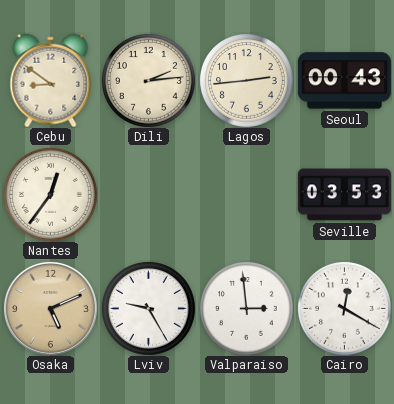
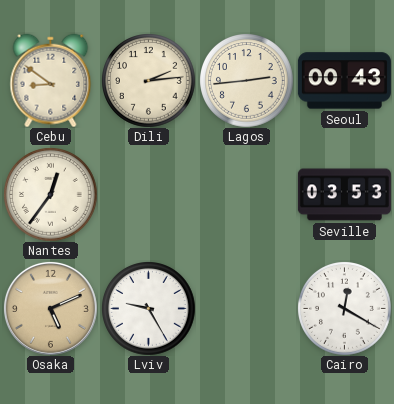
Valparaiso: 2:59 -> none
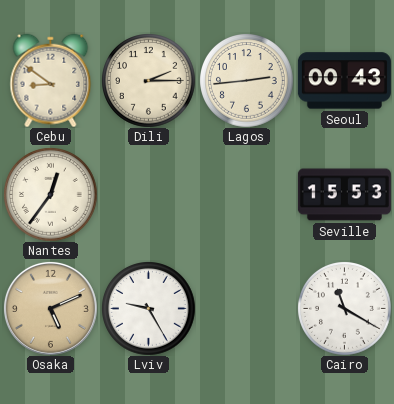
Dili: 2:14 -> 2:15
Seville: 03:53 -> 15:53
Cairo: 12:20 -> 11:20
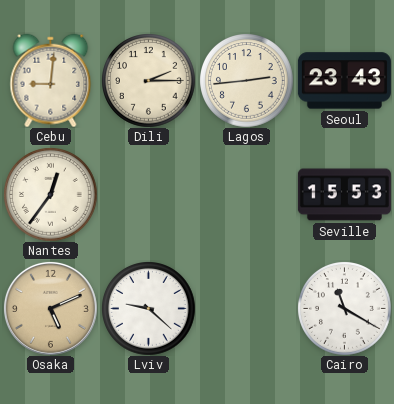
Cebu: 8:51 -> 9:01
Seoul: 00:43 -> 23:43
Lviv: 9:25 -> 9:22
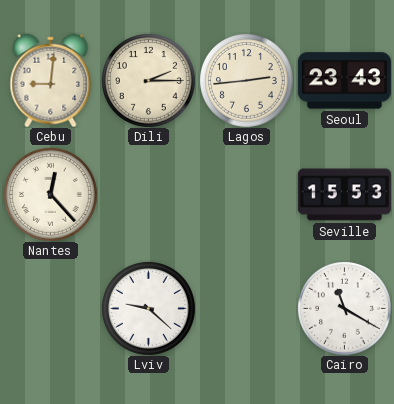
Nantes: 12:36 -> 12:23
Osaka: 5:11 -> none
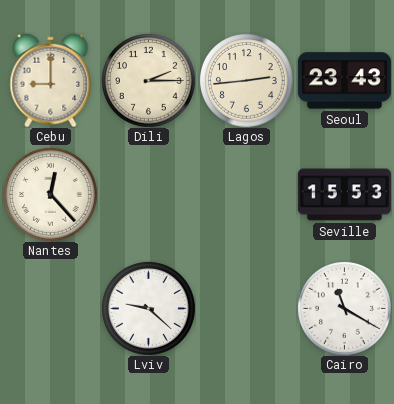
Cebu: 9:01 -> 9:00
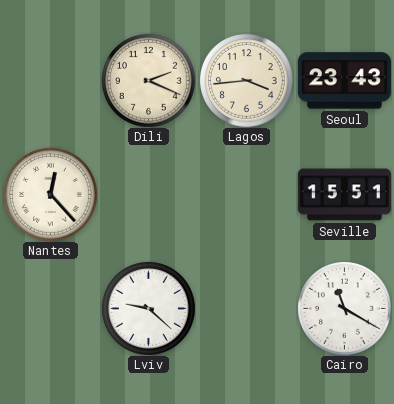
Cebu: 9:00 -> none
Dili: 2:15 -> 2:19
Lagos: 2:44 -> 3:44
Seville: 15:53 -> 15:51
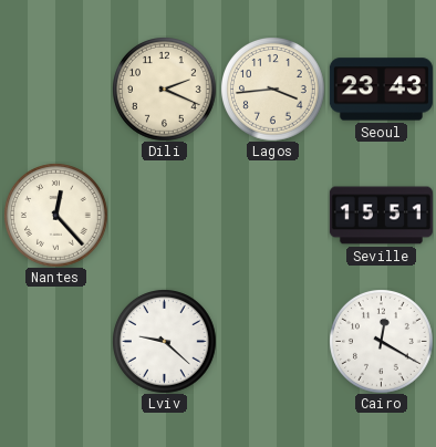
Cairo: 11:20 -> 12:20
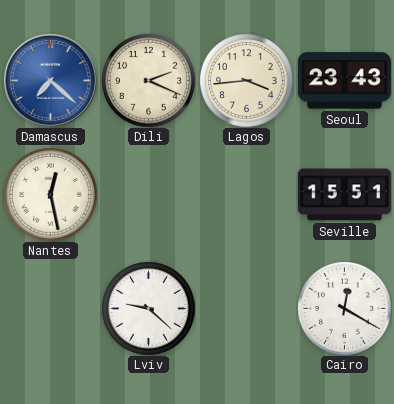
Damascus: none -> 7:22
Nantes: 12:23 -> 12:28
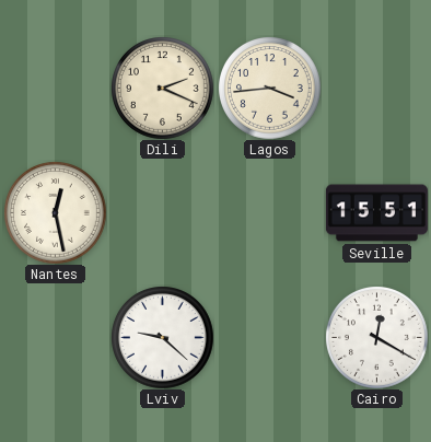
Damascus: 7:22 -> none
Seoul: 23:43 -> none
